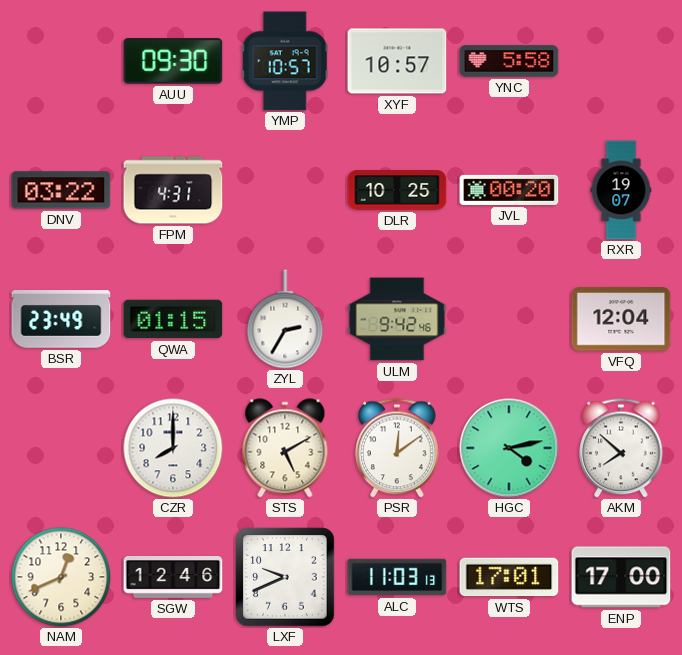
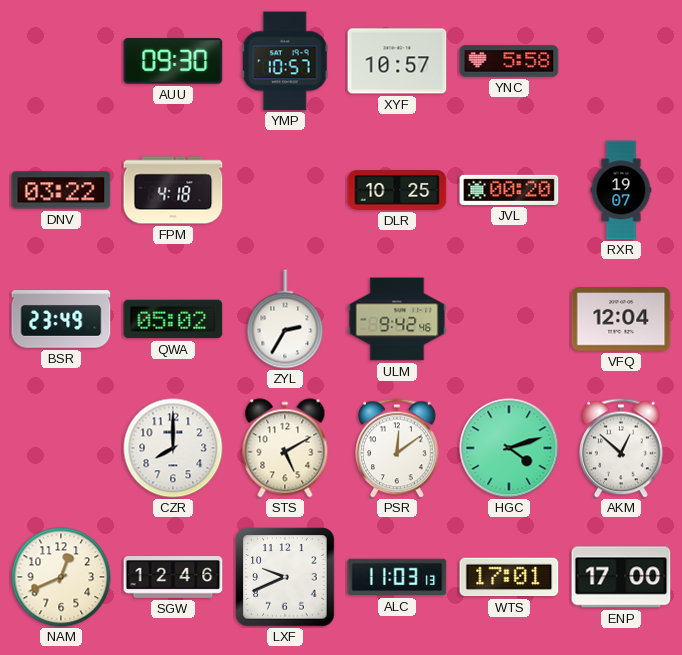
FPM: 4:31 -> 4:18
QWA: 01:15 -> 05:02
HGC: 4:13 -> 4:12
AKM: 7:52 -> 12:52
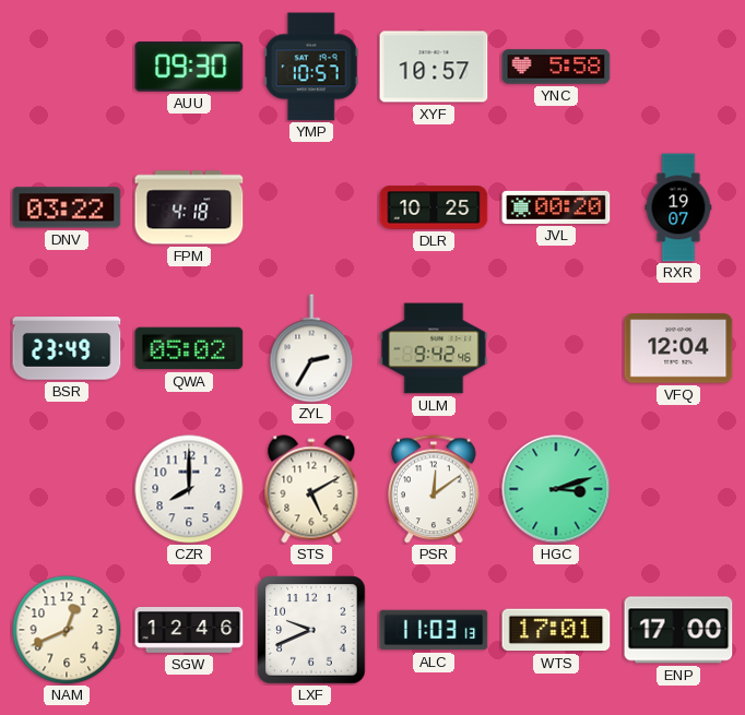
HGC: 4:12 -> 3:12
AKM: 12:52 -> none
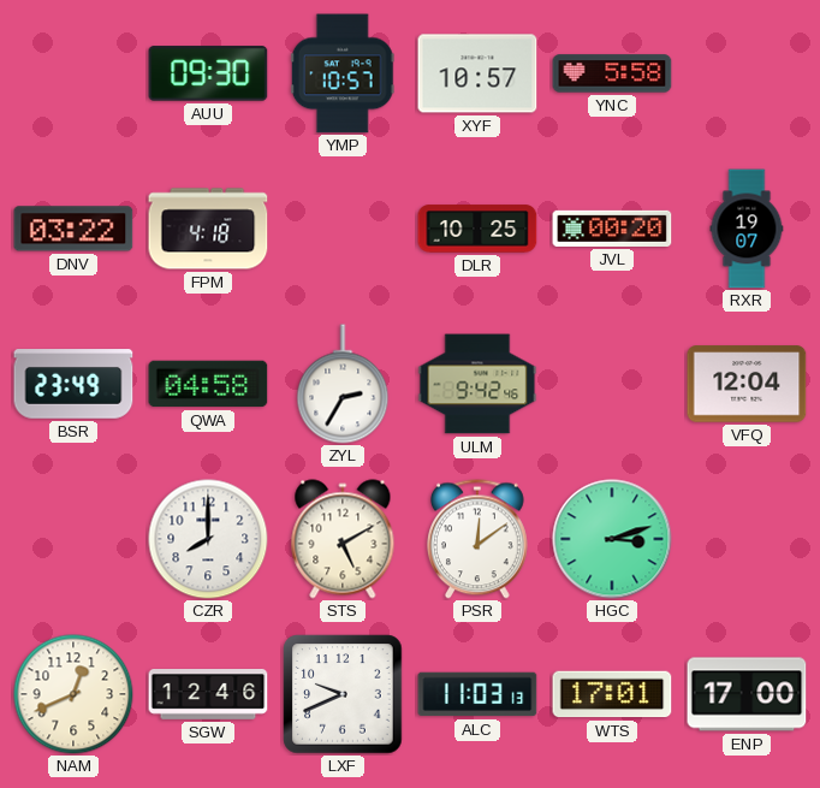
QWA: 05:02 -> 04:58
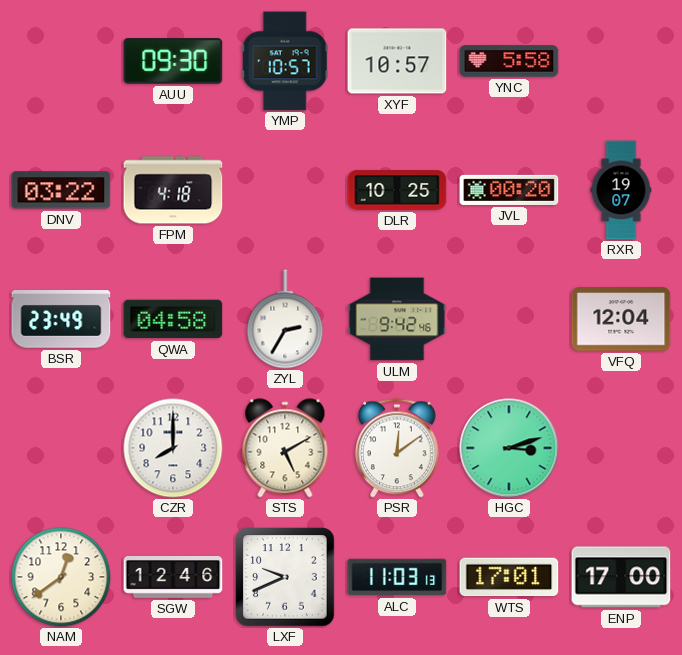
NAM: 12:41 -> 12:39
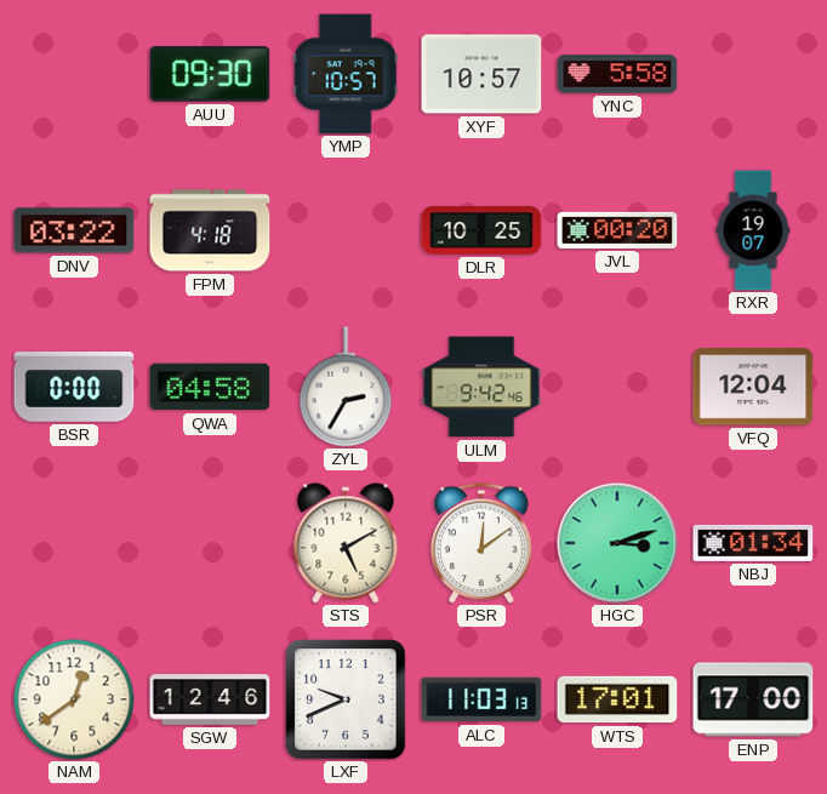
BSR: 23:49 -> 0:00
CZR: 8:00 -> none
NBJ: none -> 01:34
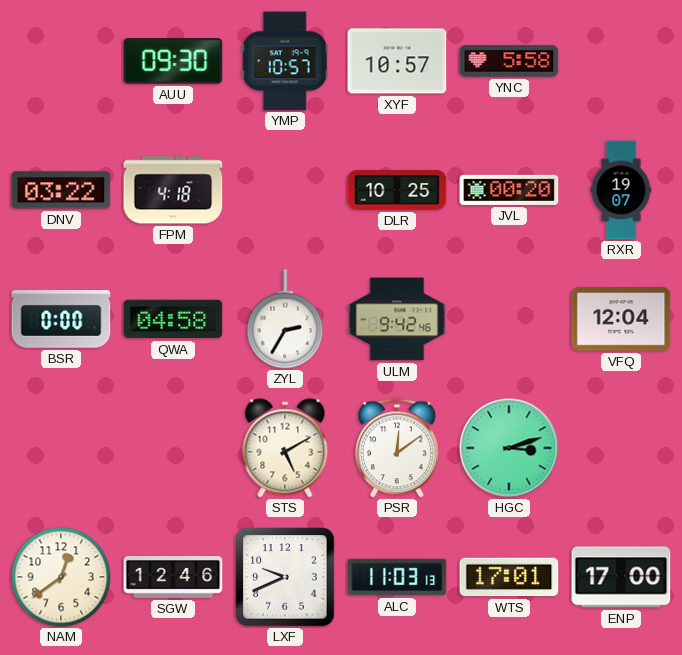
NBJ: 01:34 -> none
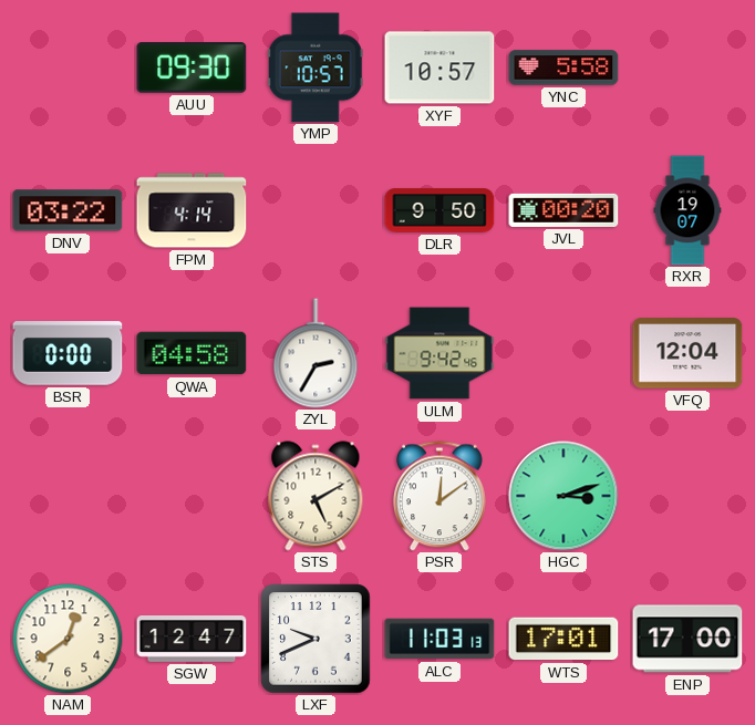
FPM: 4:18 -> 4:14
DLR: 10:25 -> 9:50
SGW: 12:46 -> 12:47
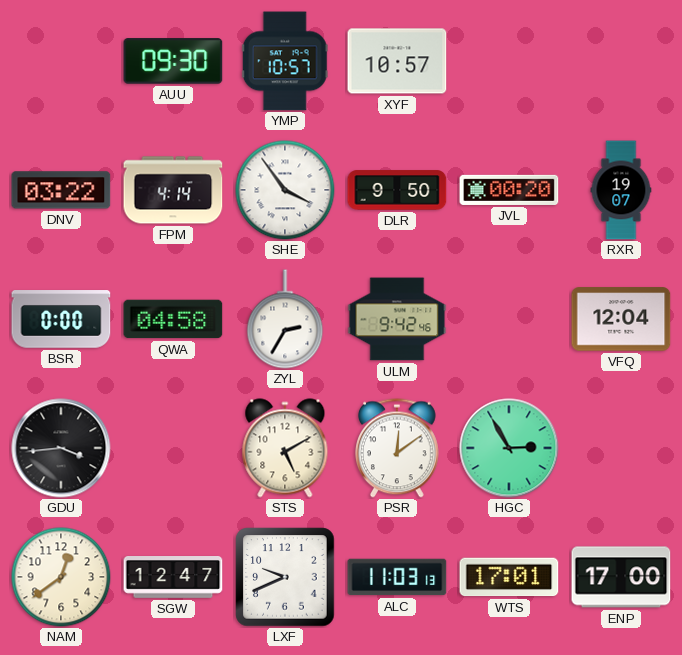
YNC: 5:58 -> none
SHE: none -> 3:54
GDU: none -> 3:44
HGC: 3:12 -> 2:55
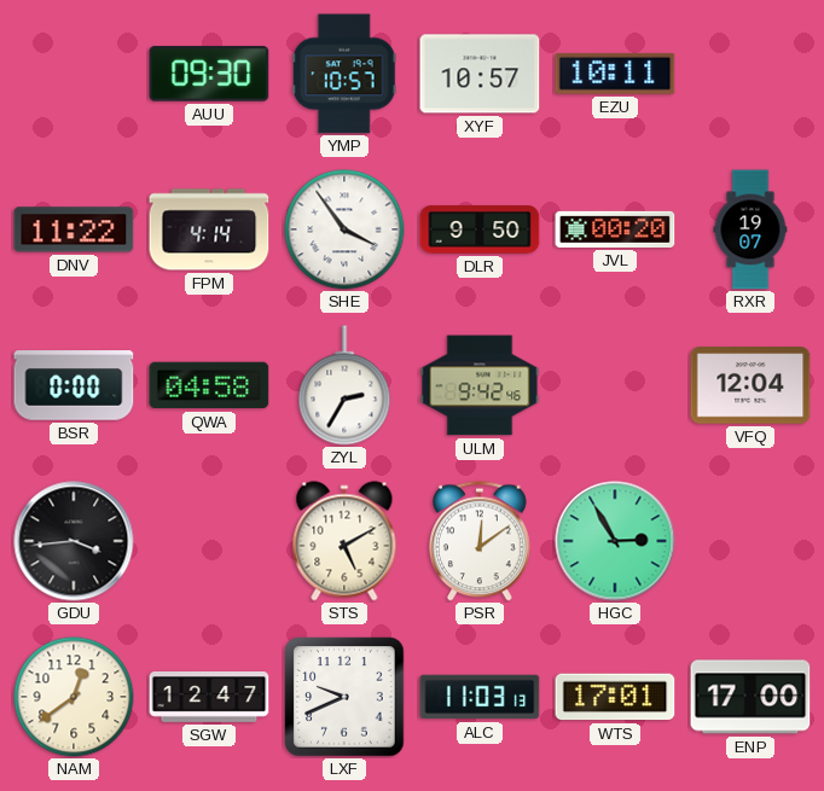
EZU: none -> 10:11
DNV: 03:22 -> 11:22
